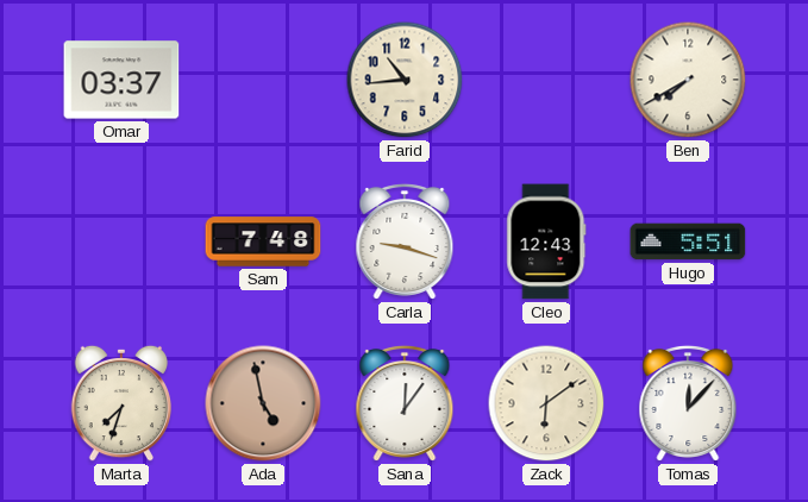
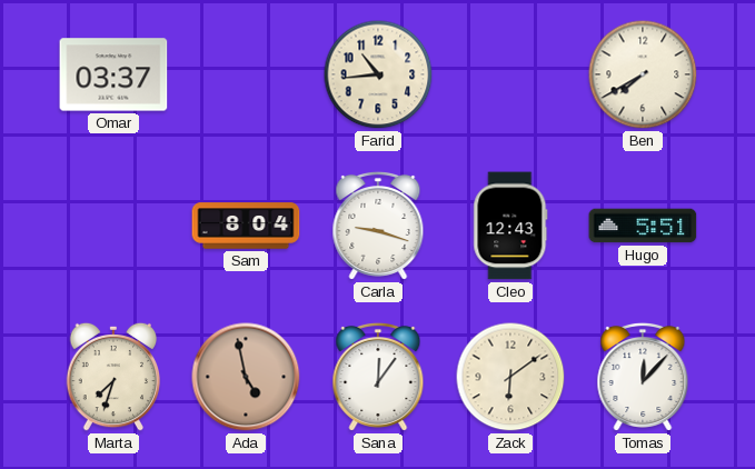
Sam: 7:48 -> 8:04
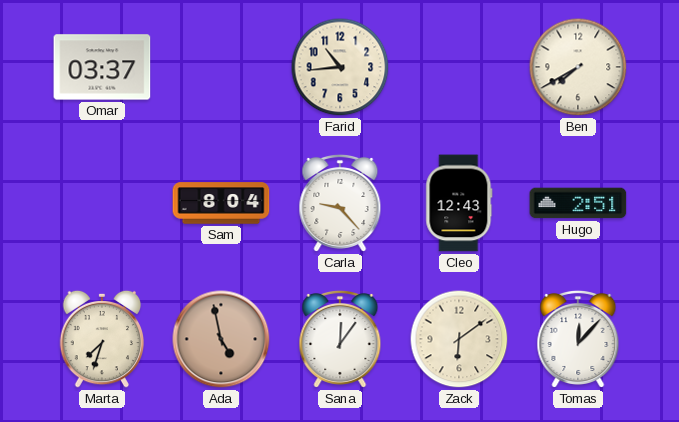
Carla: 9:18 -> 9:23
Hugo: 5:51 -> 2:51
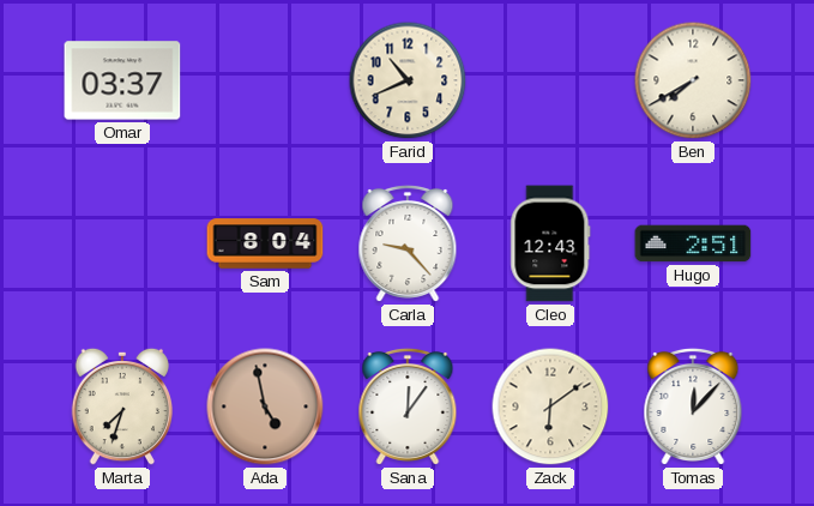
Farid: 10:44 -> 10:41
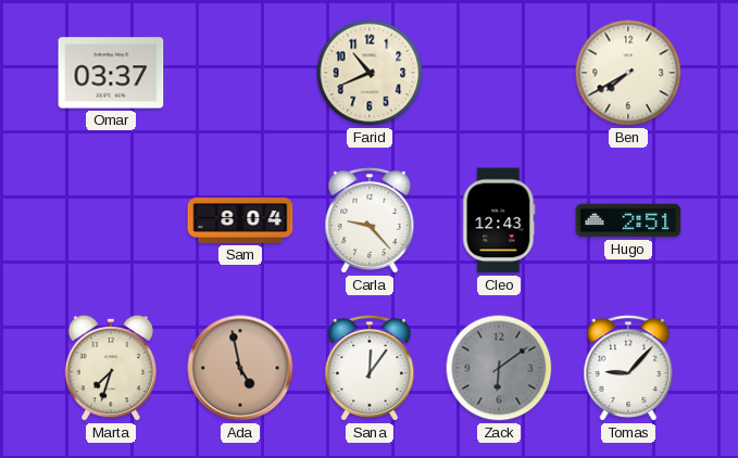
Zack dial: cream -> grey
Tomas: 12:07 -> 9:07
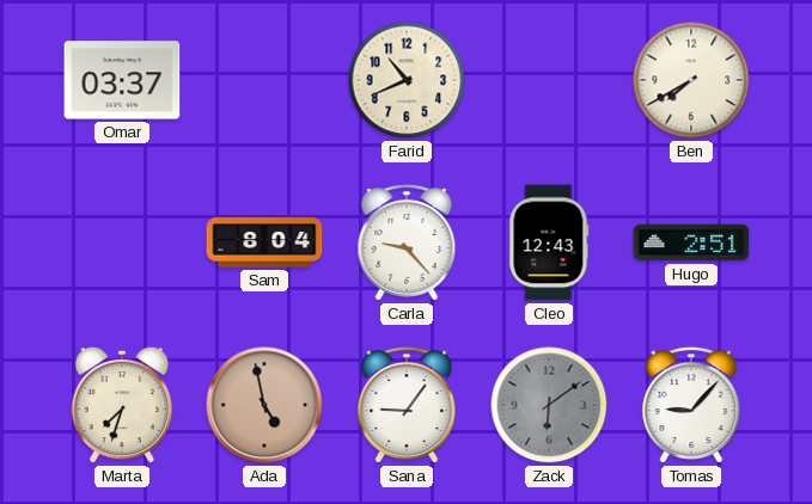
Sana: 12:06 -> 9:06
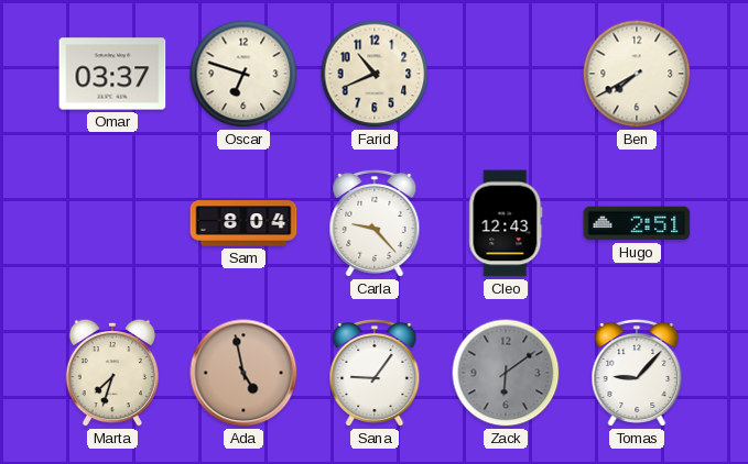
Oscar: none -> 6:48
